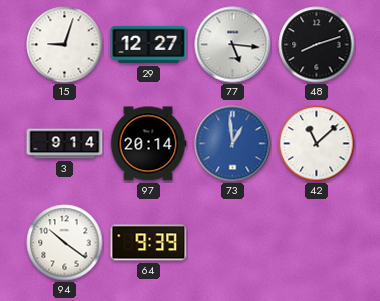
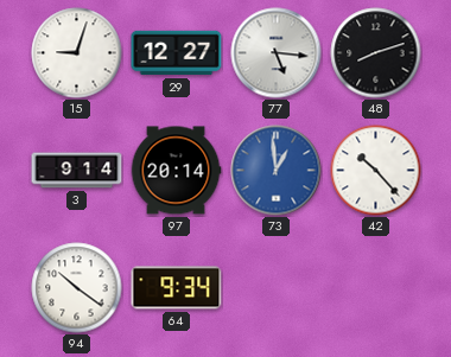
42: 11:08 -> 10:23
64: 9:39 -> 9:34
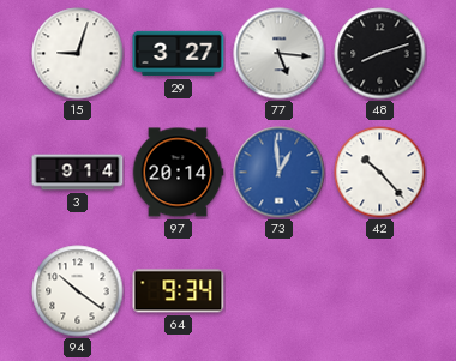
29: 12:27 -> 3:27
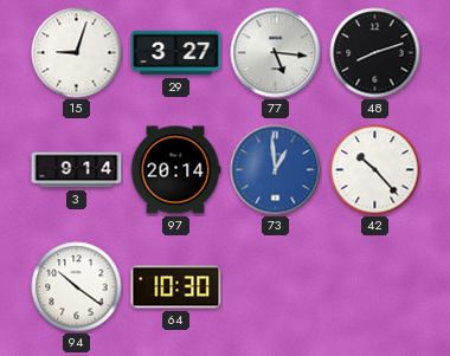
64: 9:34 -> 10:30
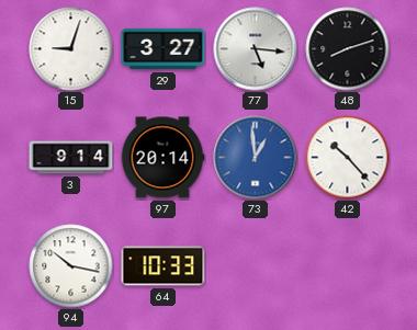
94: 10:21 -> 10:17
64: 10:30 -> 10:33
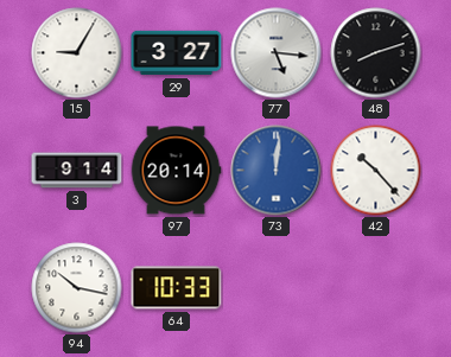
15: 9:03 -> 9:05
73: 12:59 -> 12:01
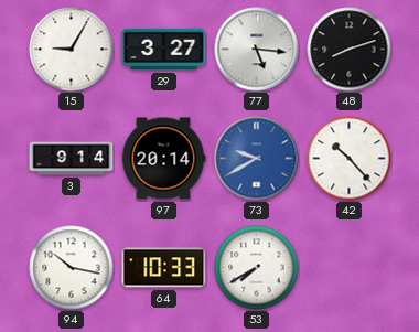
73: 12:01 -> 9:40
53: none -> 7:40
